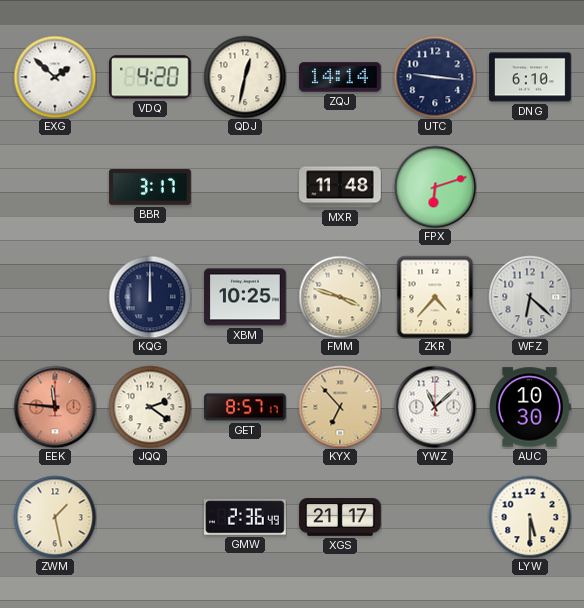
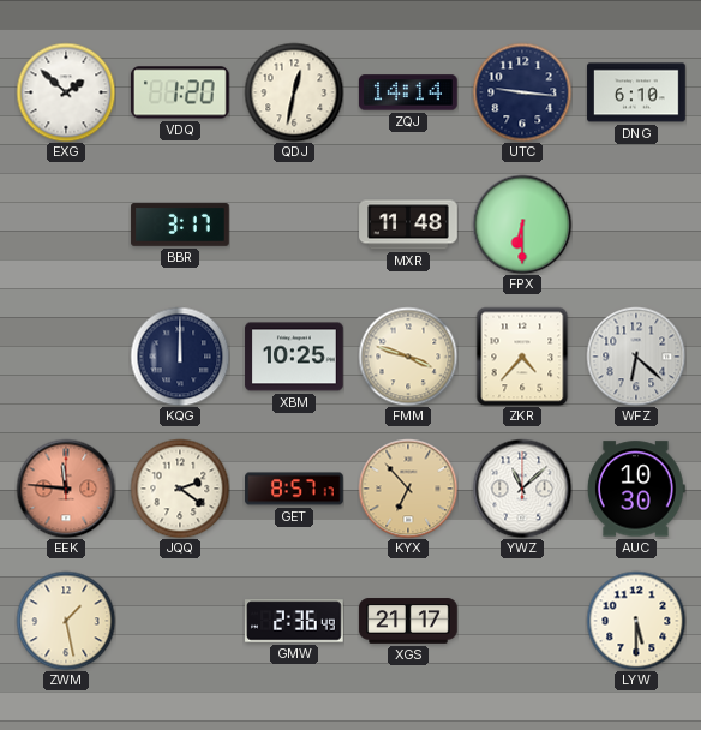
VDQ: 4:20 -> 1:20
FPX: 6:12 -> 6:30
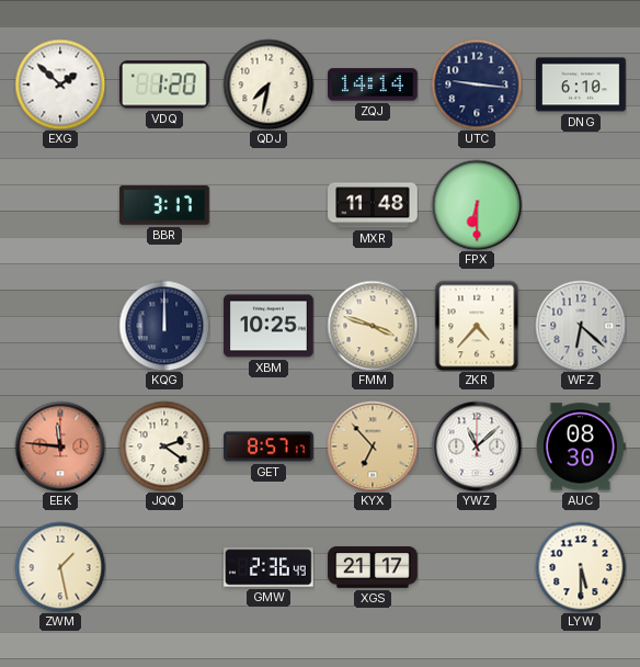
QDJ: 12:32 -> 7:32
AUC: 10:30 -> 08:30
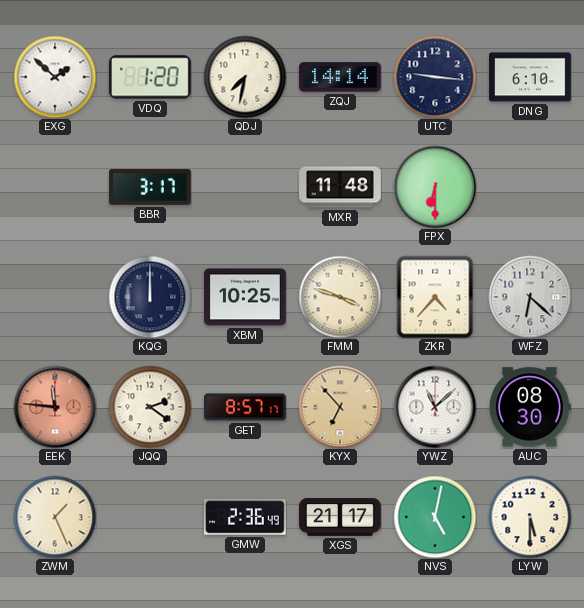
ZWM: 1:28 -> 1:26
NVS: none -> 5:02
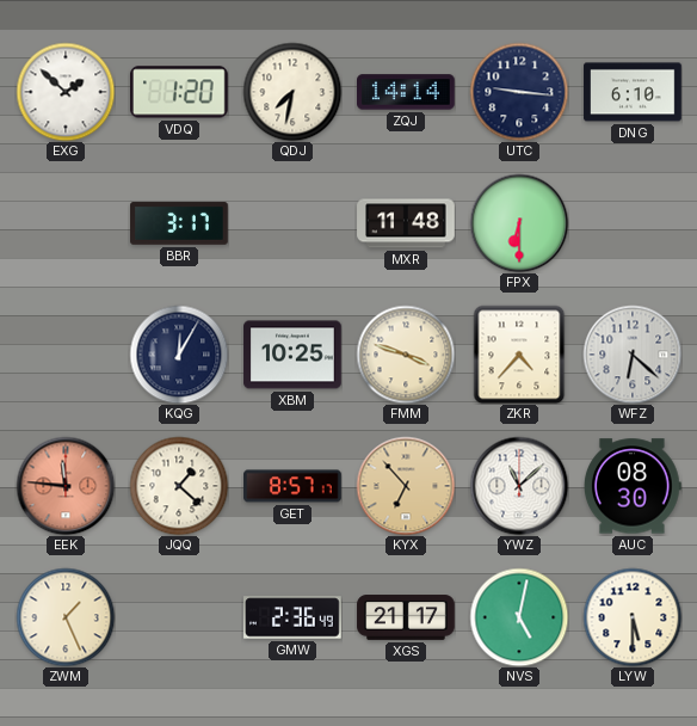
KQG: 12:00 -> 12:05
JQQ: 2:21 -> 1:22
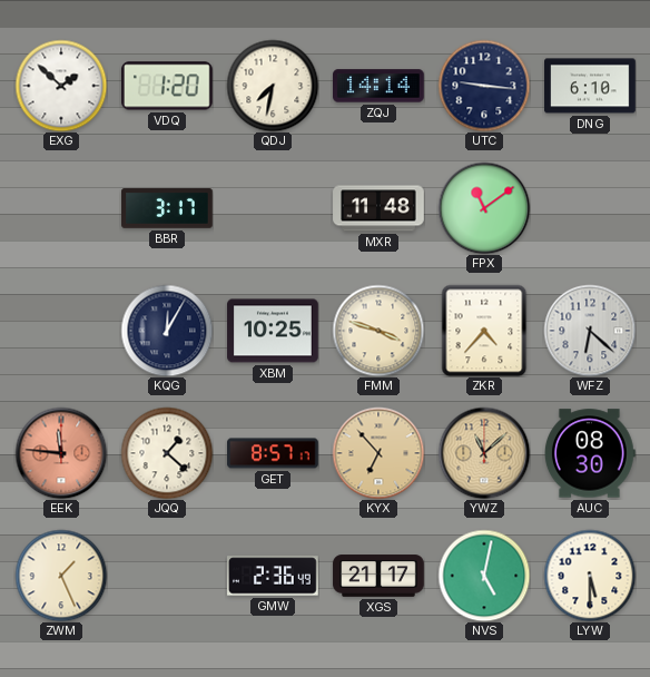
FPX: 6:30 -> 11:09
YWZ dial: white -> champagne
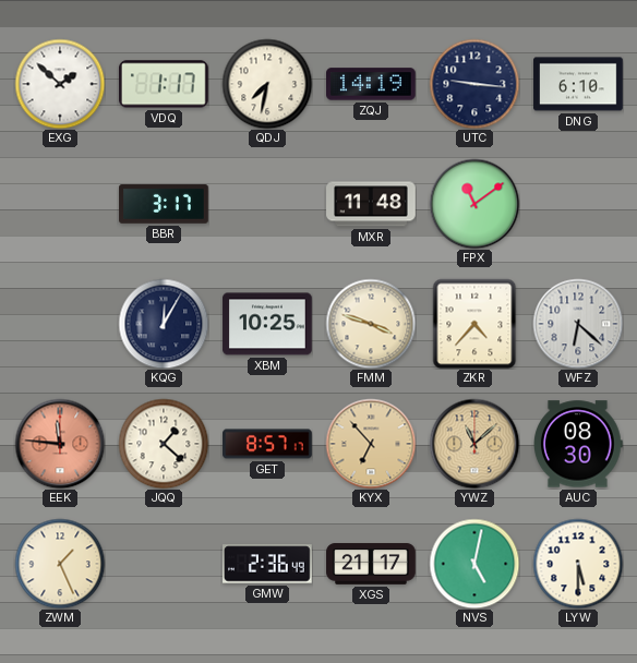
VDQ: 1:20 -> 1:17
ZQJ: 14:14 -> 14:19
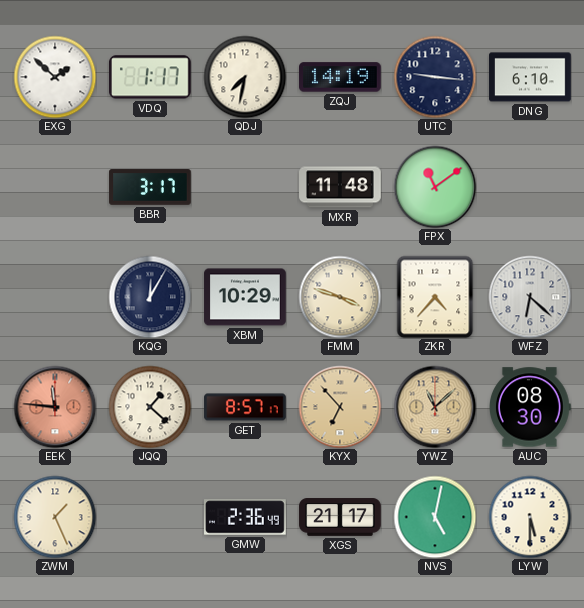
XBM: 10:25 -> 10:29
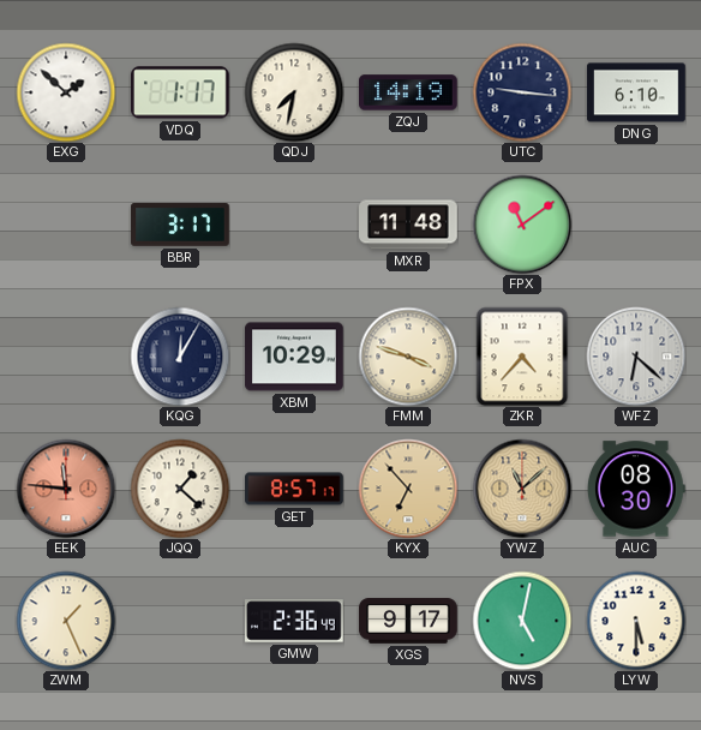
XGS: 21:17 -> 9:17
